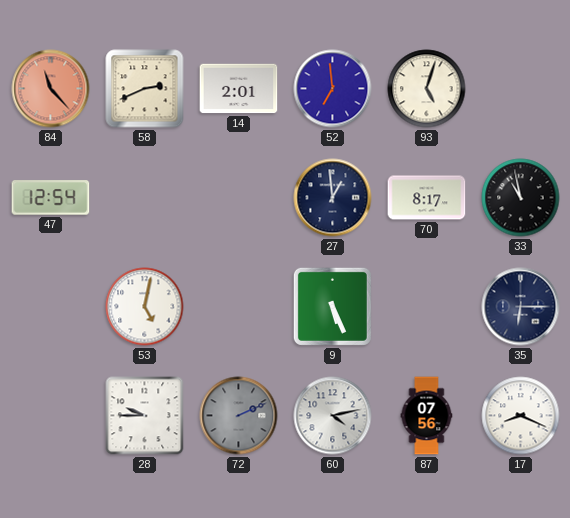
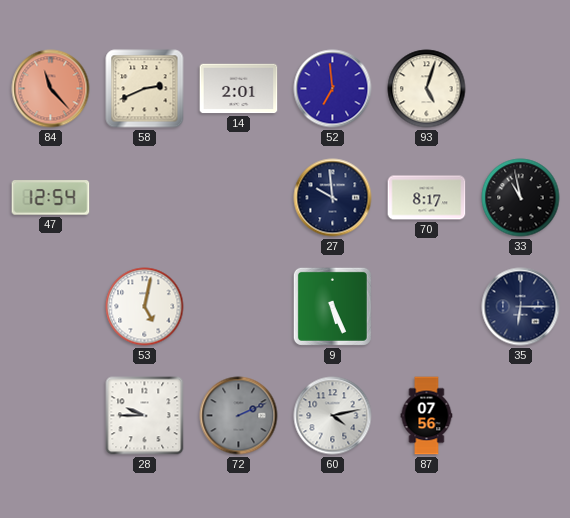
27: 12:59 -> 9:59
17: 8:19 -> none
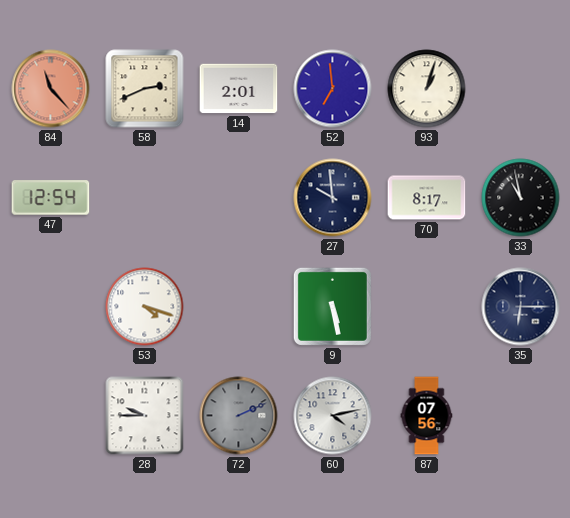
93: 5:03 -> 1:03
53: 5:02 -> 4:18
9: 5:26 -> 5:28
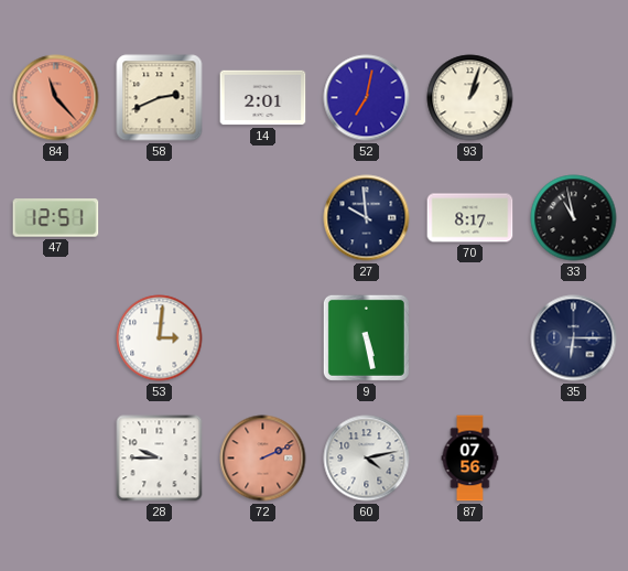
52: 6:59 -> 7:02
47: 12:54 -> 12:51
53: 4:18 -> 3:01
72 dial: grey -> salmon
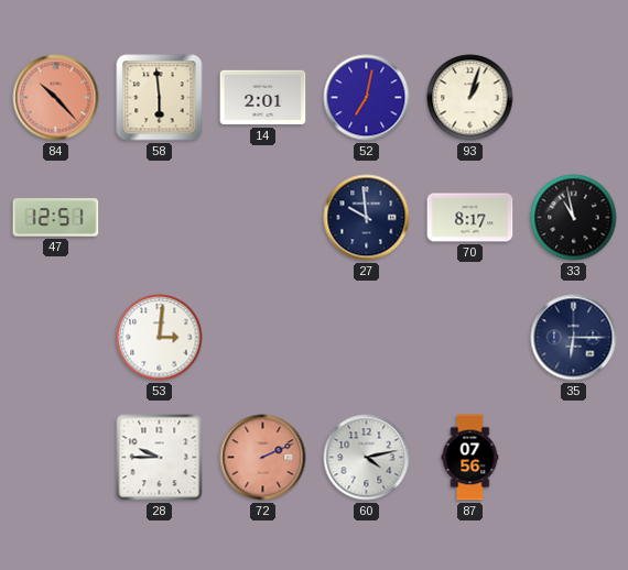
84: 11:23 -> 10:23
58: 2:41 -> 5:59
9: 5:28 -> none
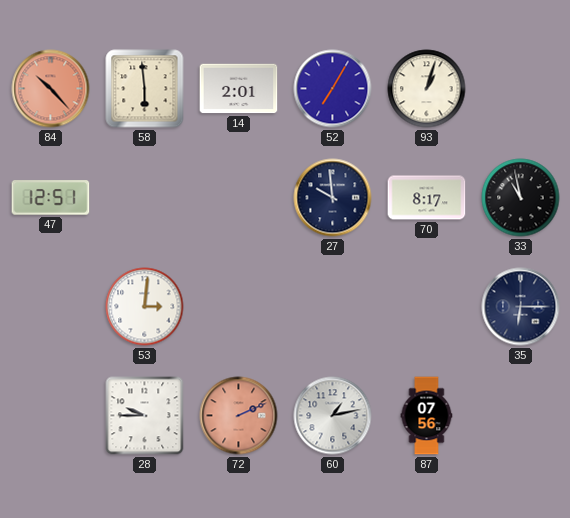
52: 7:02 -> 7:05
60: 4:13 -> 1:13
